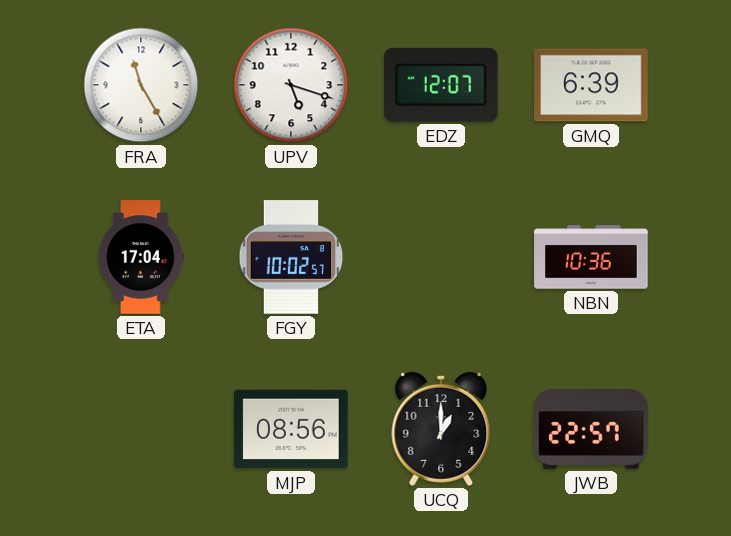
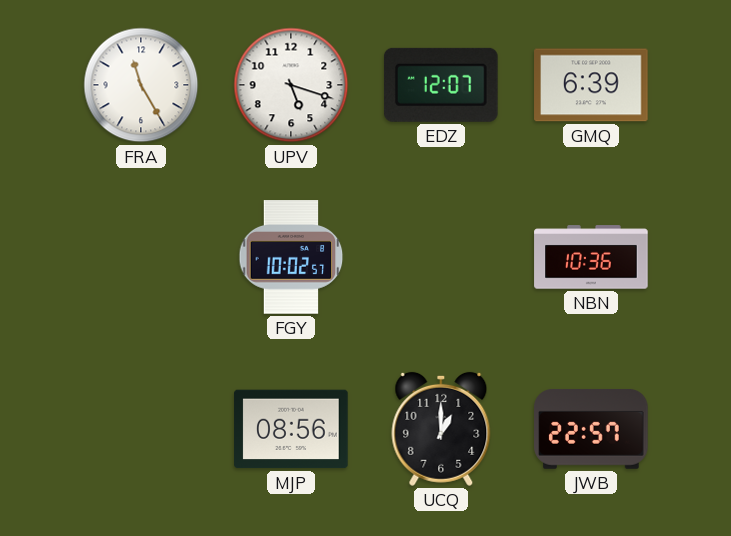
ETA: 17:04 -> none
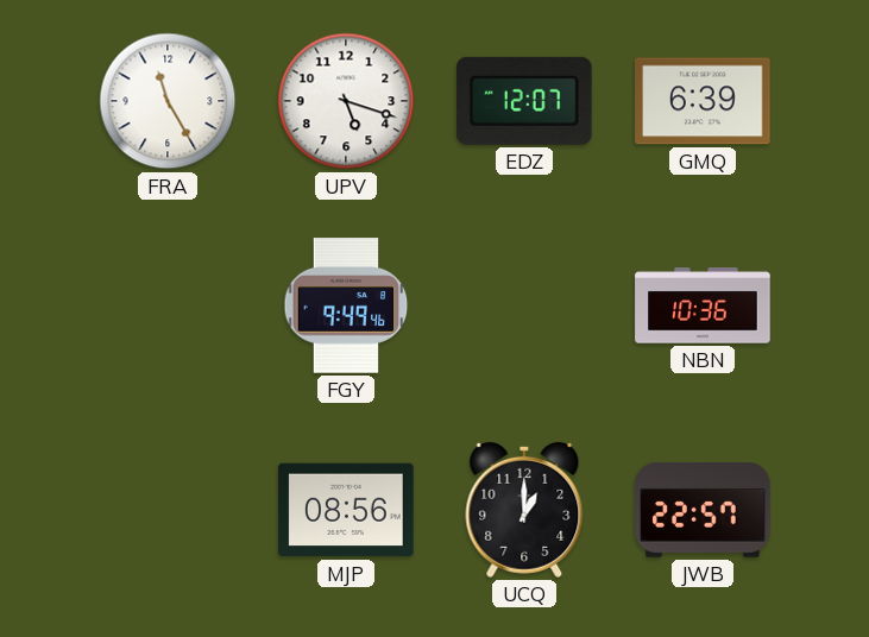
FGY: 10:02 -> 9:49
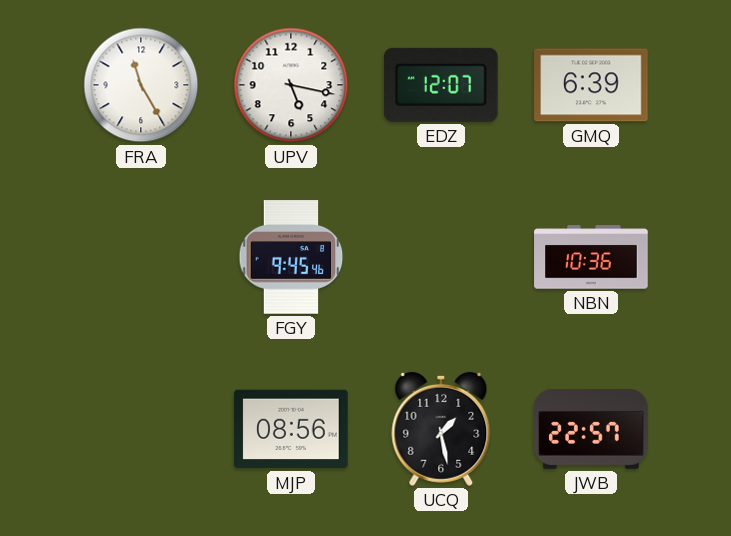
UPV: 5:18 -> 5:17
FGY: 9:49 -> 9:45
UCQ: 1:00 -> 1:28
